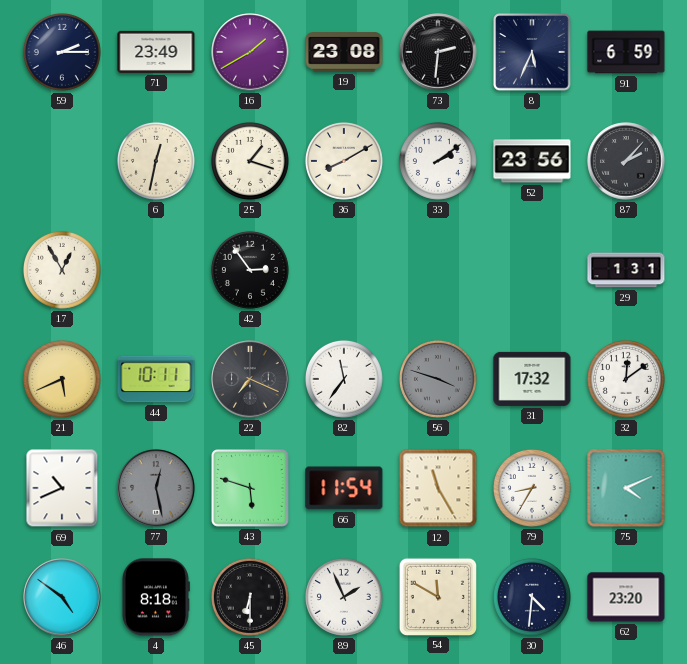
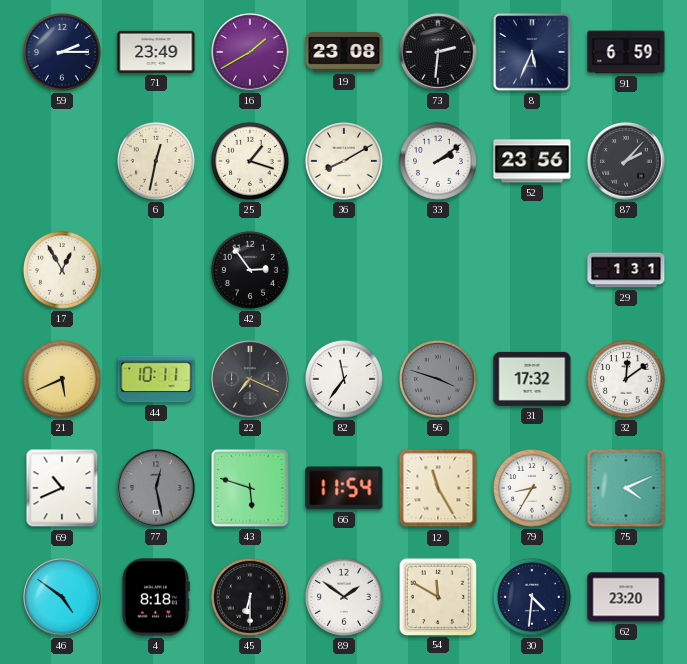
89: 1:56 -> 1:51
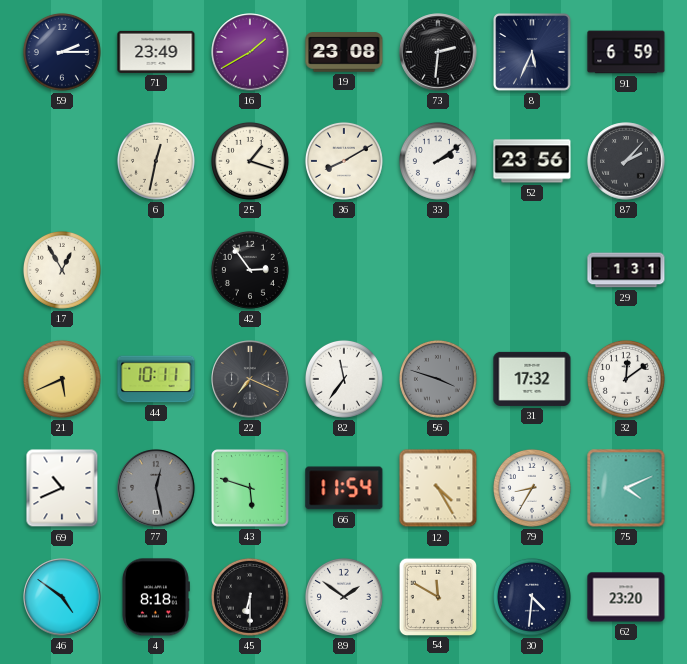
12: 11:25 -> 4:25
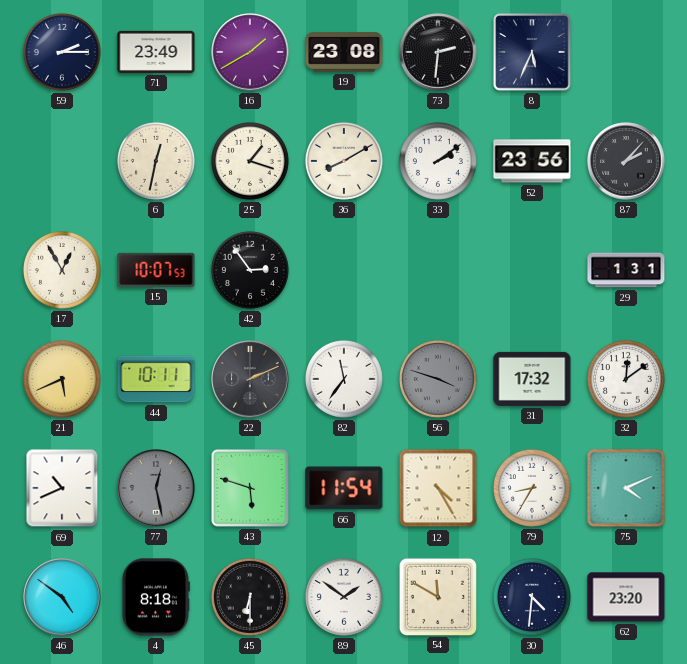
91: 6:59 -> none
15: none -> 10:07
22: 7:19 -> 2:11
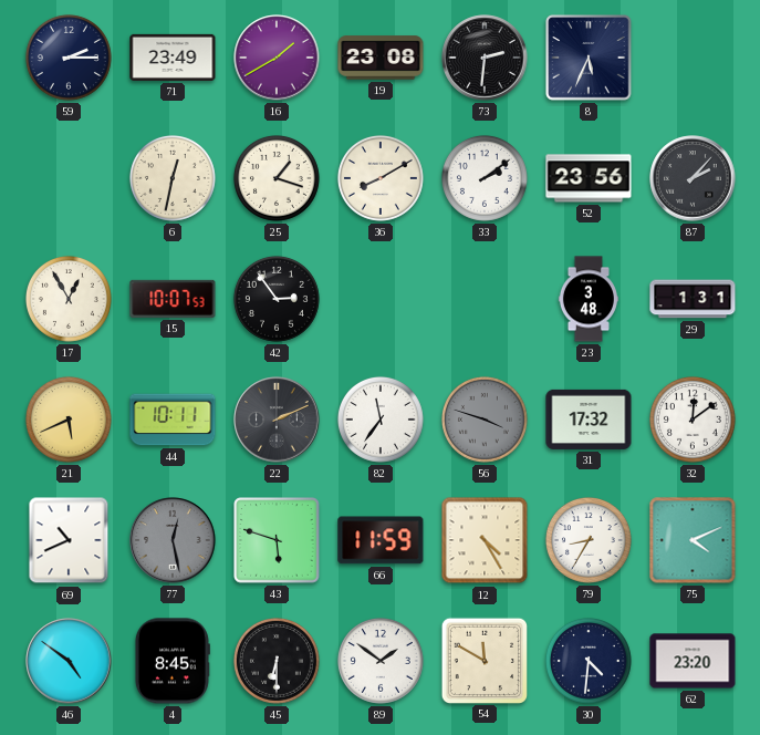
23: none -> 3:48
66: 11:54 -> 11:59
4: 8:18 -> 8:45
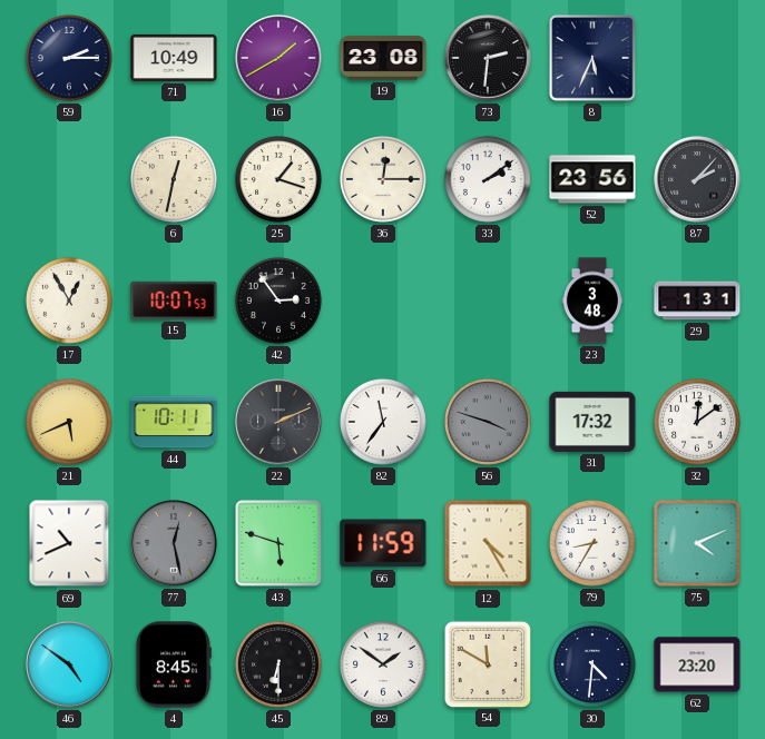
71: 23:49 -> 10:49
36: 8:10 -> 12:15
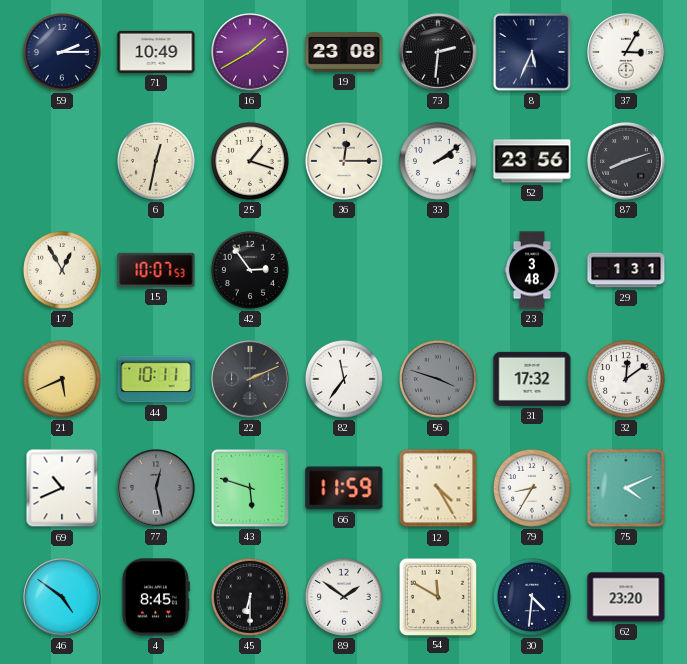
37: none -> 3:05
87: 2:07 -> 8:12
